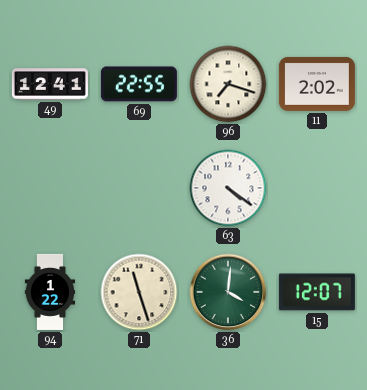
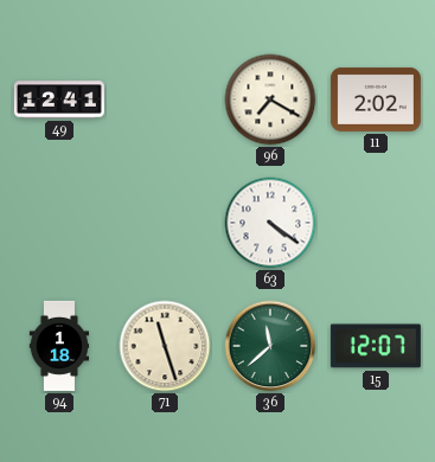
69: 22:55 -> none
96: 7:18 -> 7:20
94: 1:22 -> 1:18
36: 4:01 -> 11:38
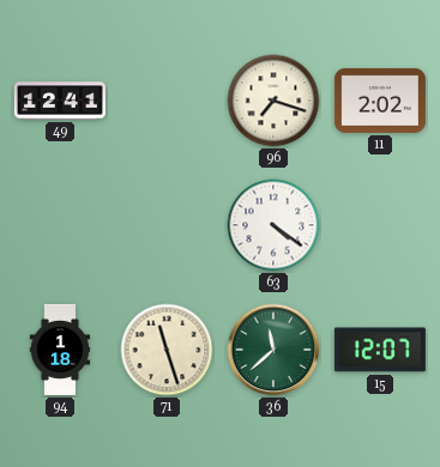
96: 7:20 -> 7:18
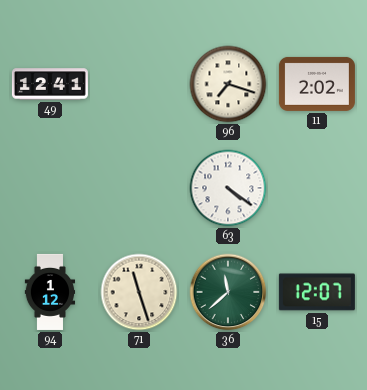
94: 1:18 -> 1:12
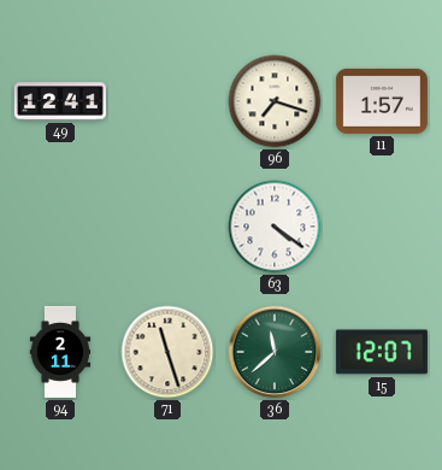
11: 2:02 -> 1:57
94: 1:12 -> 2:11
